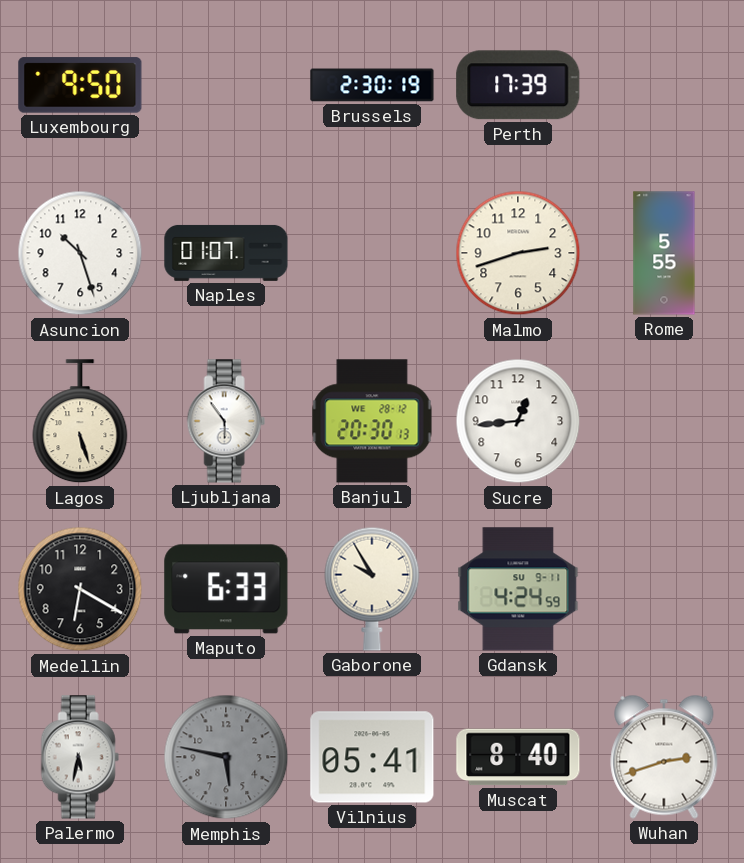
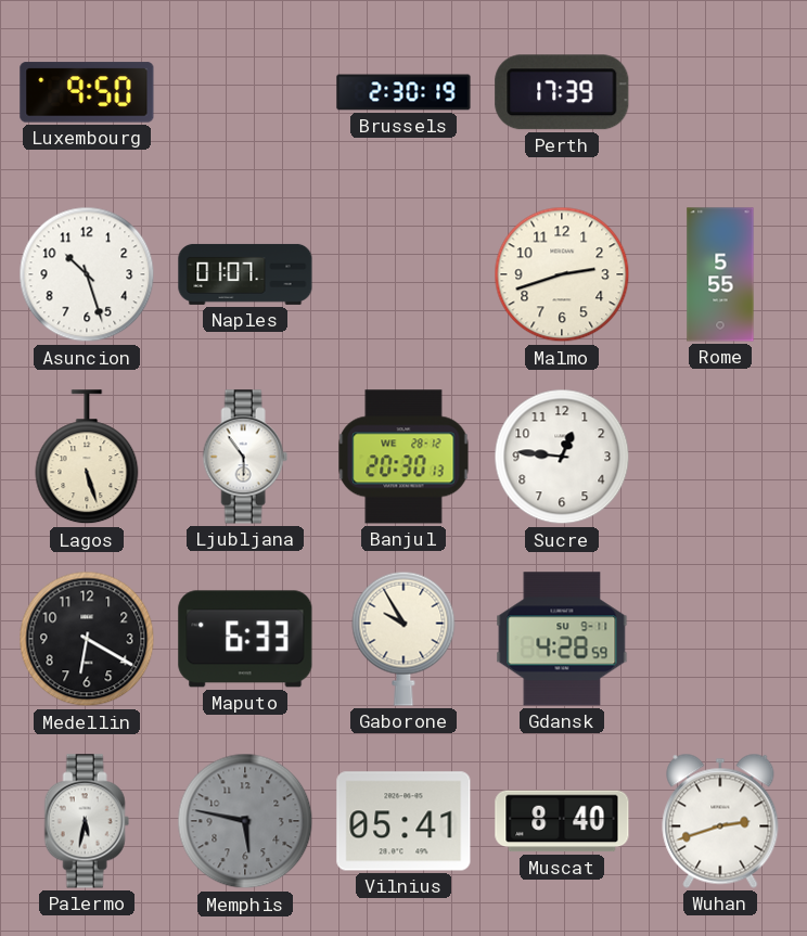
Sucre: 12:44 -> 12:46
Gdansk: 4:24 -> 4:28
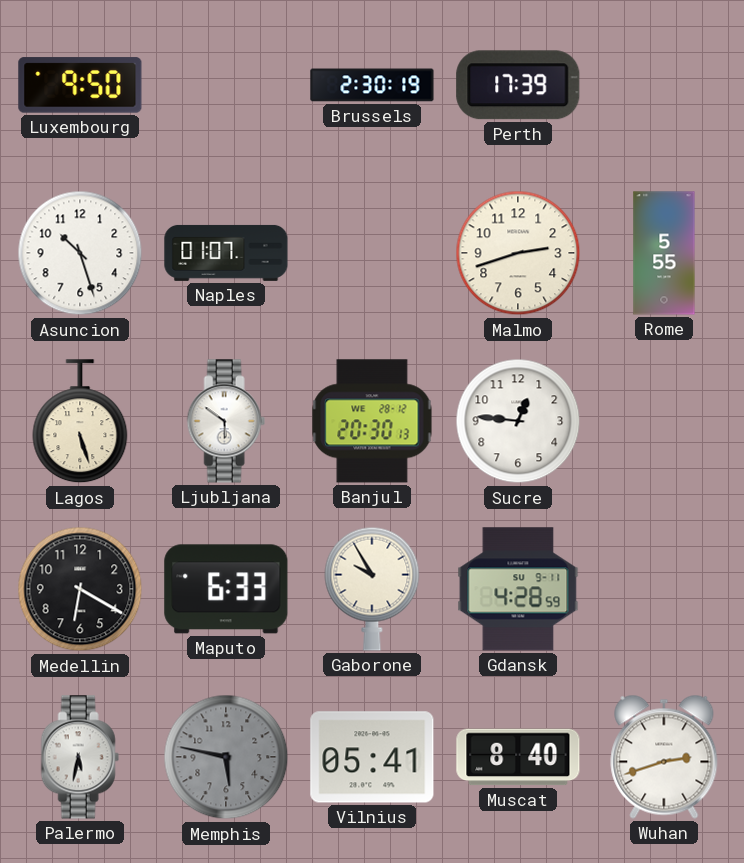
Ljubljana: 5:54 -> 5:51
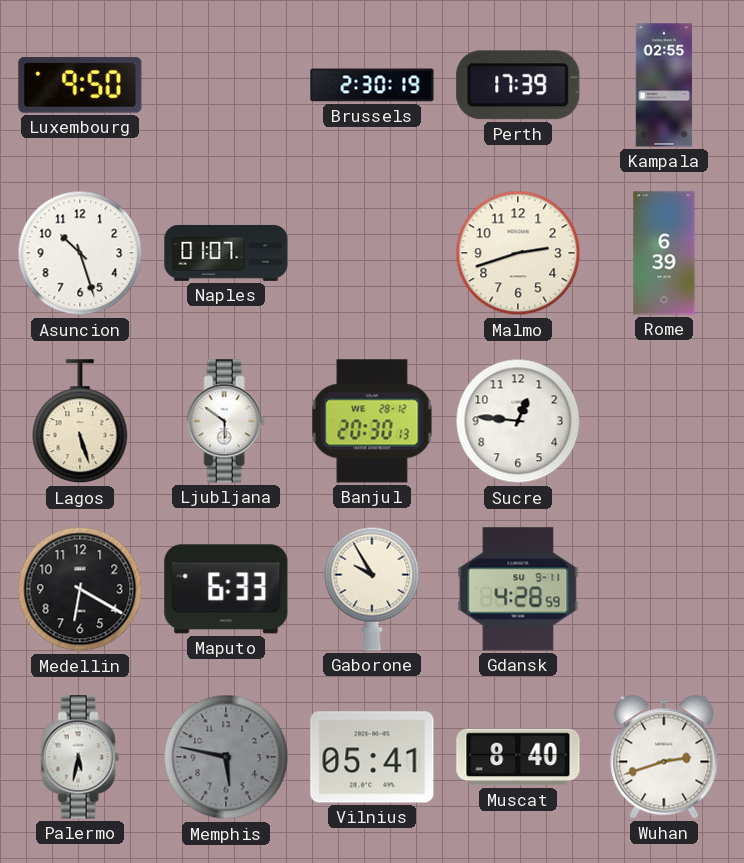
Kampala: none -> 02:55
Rome: 5:55 -> 6:39
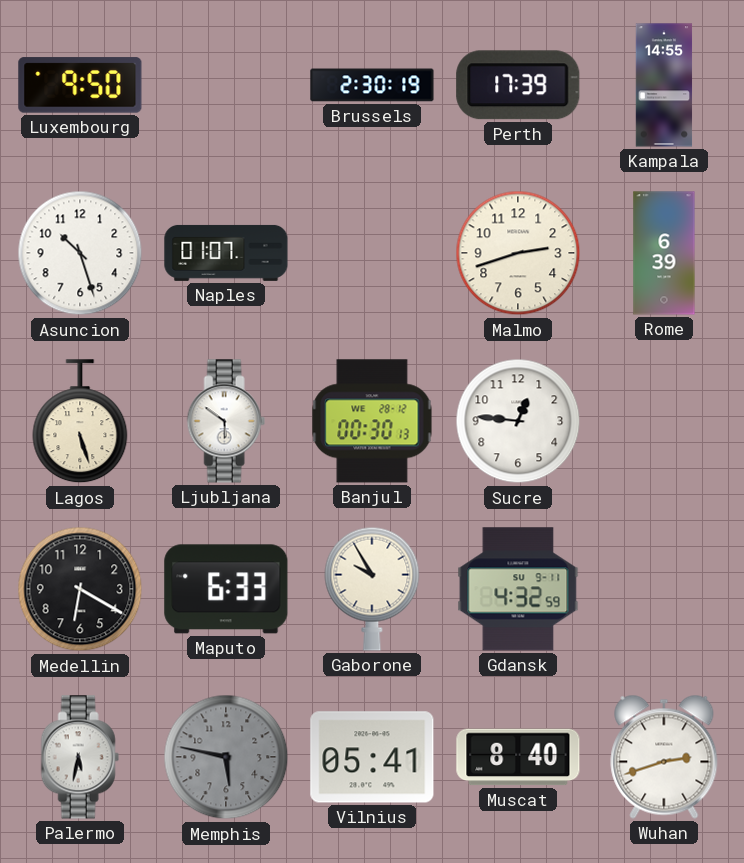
Kampala: 02:55 -> 14:55
Banjul: 20:30 -> 00:30
Gdansk: 4:28 -> 4:32
